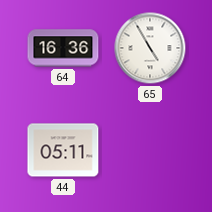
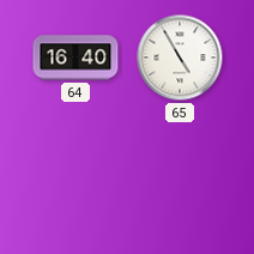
64: 16:36 -> 16:40
44: 05:11 -> none
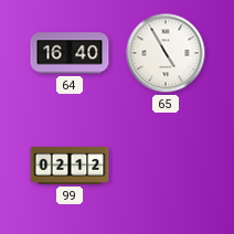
99: none -> 02:12
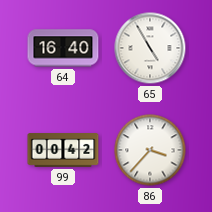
99: 02:12 -> 00:42
86: none -> 3:37
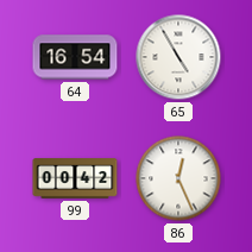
64: 16:40 -> 16:54
86: 3:37 -> 12:26
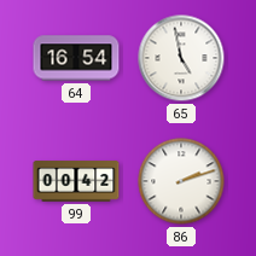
65: 4:55 -> 4:58
86: 12:26 -> 2:12
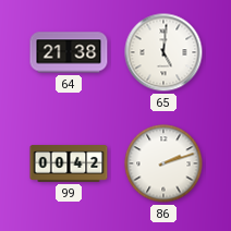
64: 16:54 -> 21:38
65: 4:58 -> 5:01
